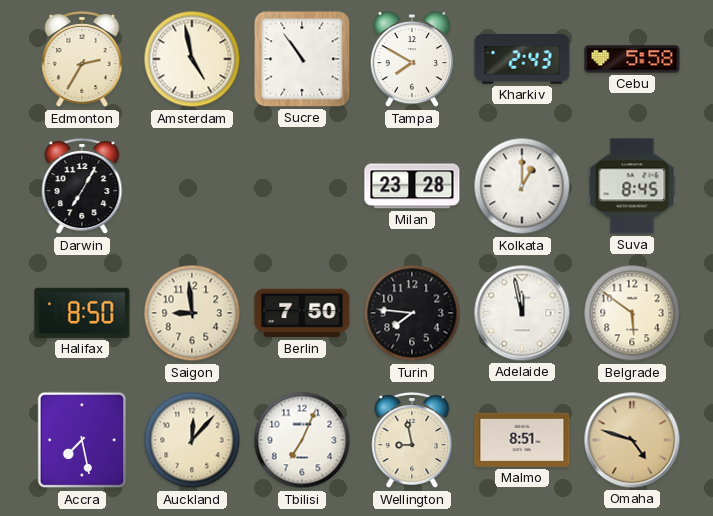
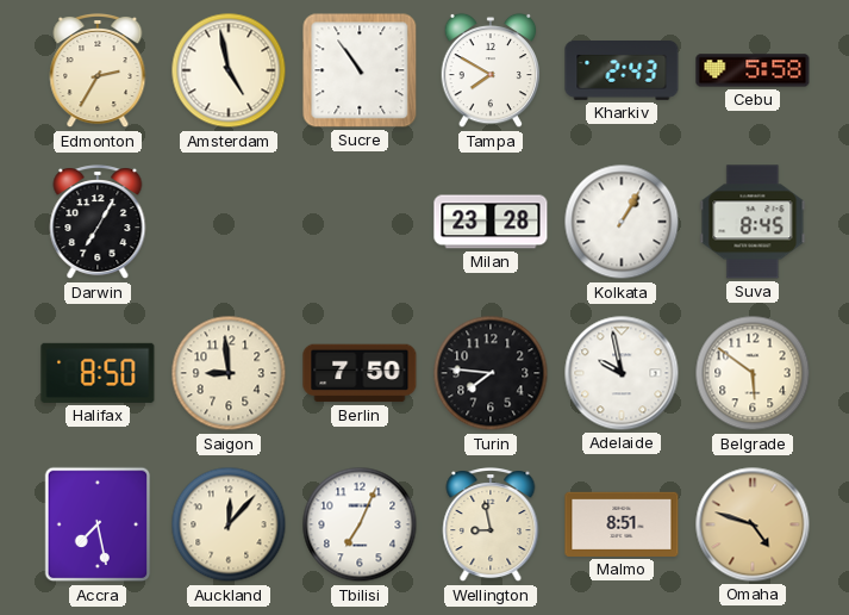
Kolkata: 1:00 -> 1:05
Adelaide: 11:58 -> 9:58
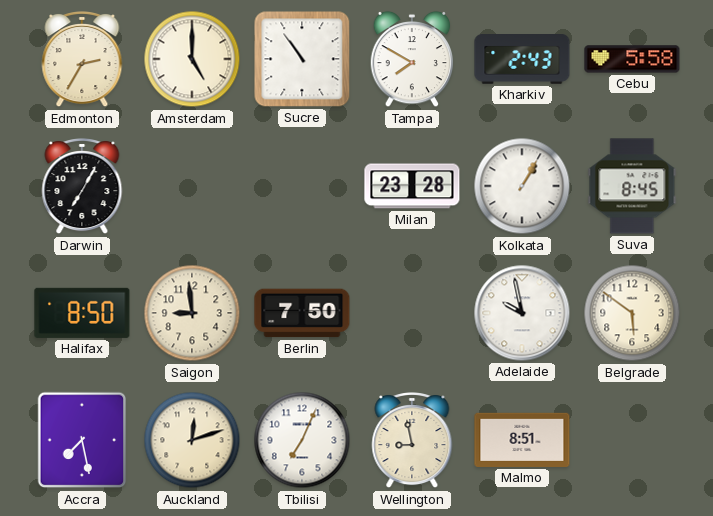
Amsterdam: 4:58 -> 5:00
Turin: 7:46 -> none
Auckland: 12:07 -> 12:12
Omaha: 4:48 -> none
